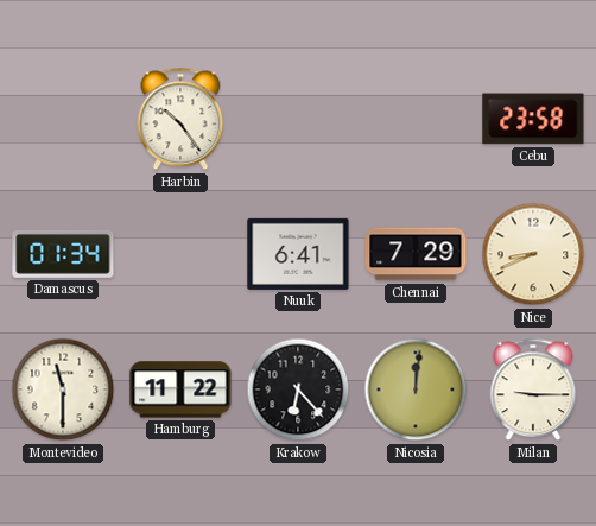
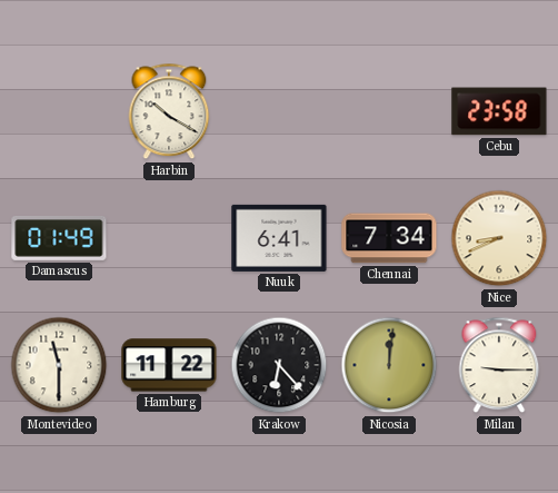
Harbin: 10:24 -> 10:20
Damascus: 01:34 -> 01:49
Chennai: 7:29 -> 7:34
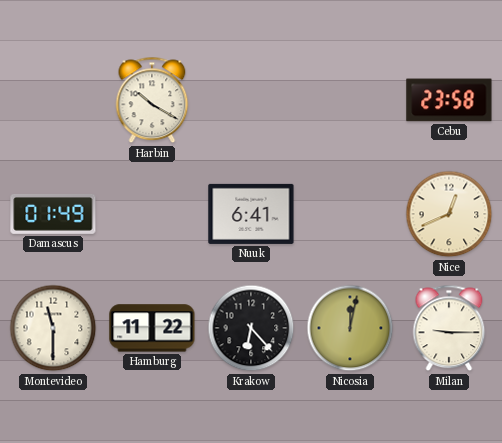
Chennai: 7:34 -> none
Nice: 8:41 -> 12:41
Nicosia: 12:01 -> 12:02
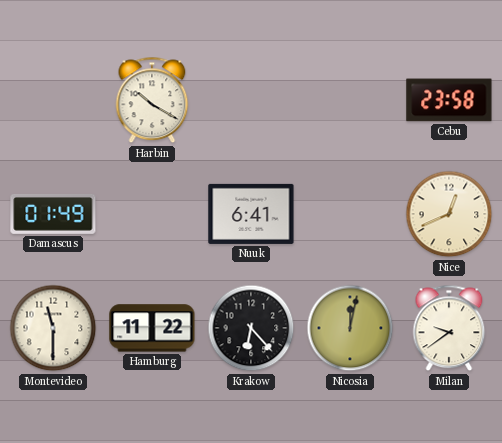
Milan: 9:15 -> 9:39
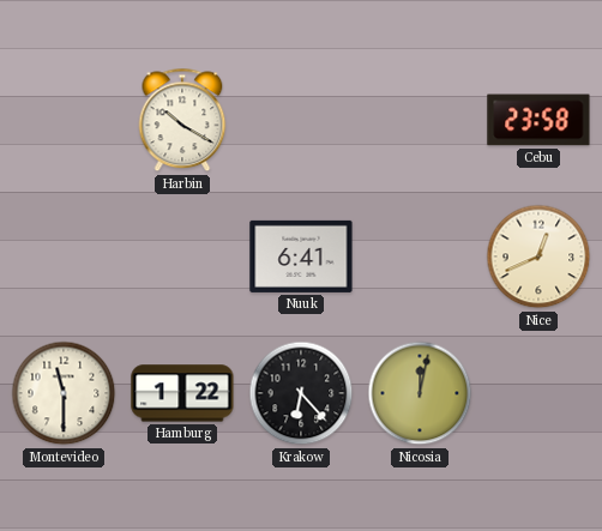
Damascus: 01:49 -> none
Hamburg: 11:22 -> 1:22
Milan: 9:39 -> none
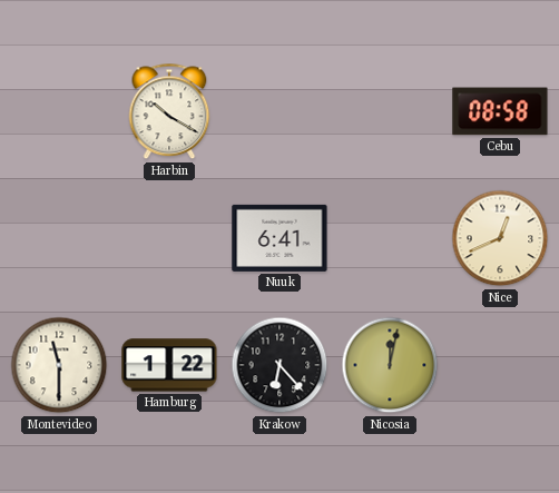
Cebu: 23:58 -> 08:58
